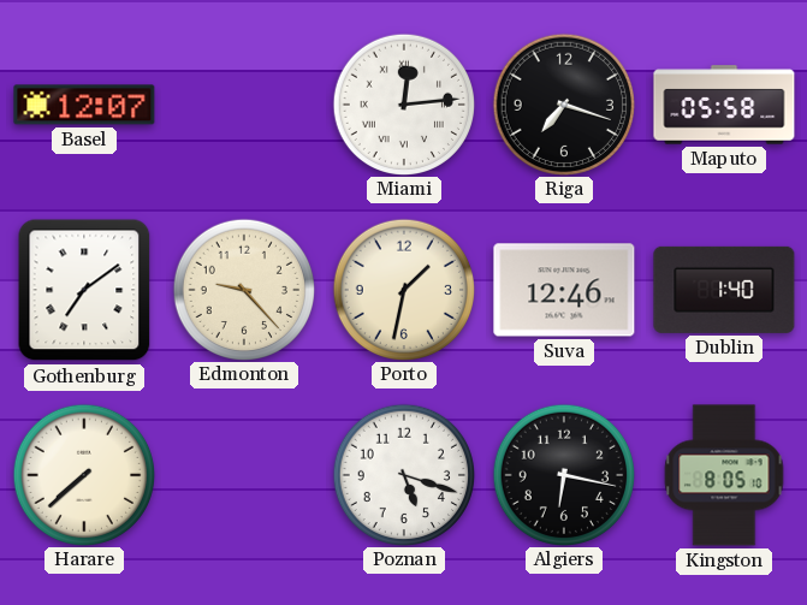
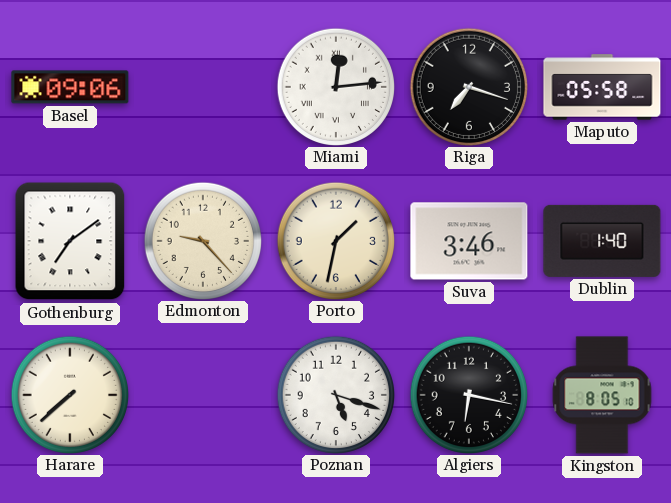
Basel: 12:07 -> 09:06
Suva: 12:46 -> 3:46
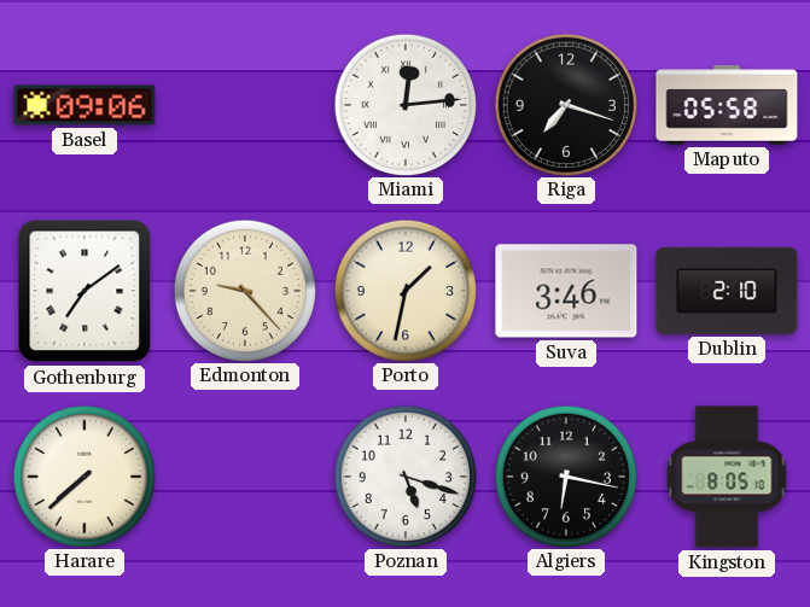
Dublin: 1:40 -> 2:10
